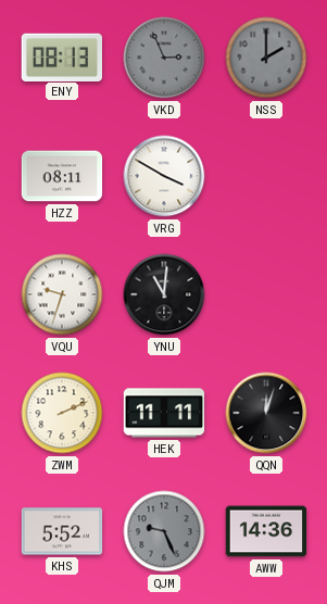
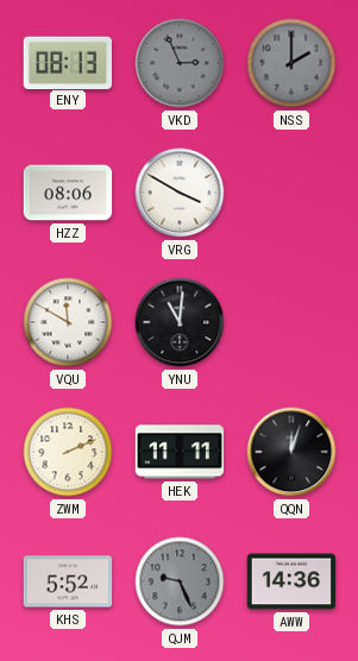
HZZ: 08:11 -> 08:06
VQU: 9:33 -> 11:50
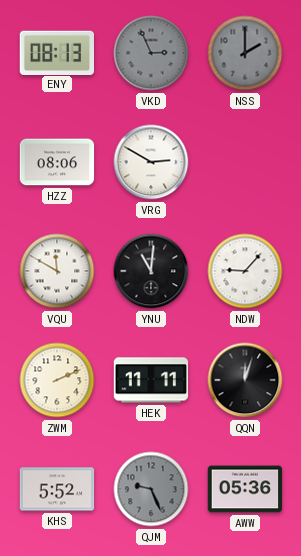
VRG: 3:50 -> 2:50
NDW: none -> 9:07
AWW: 14:36 -> 05:36
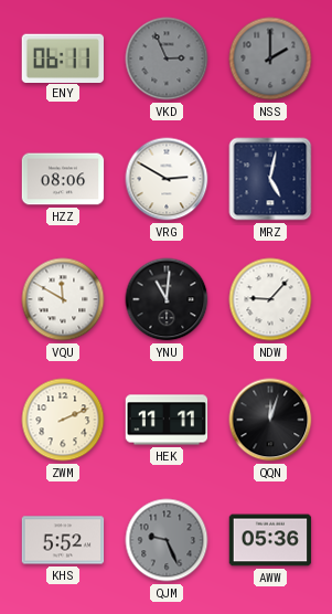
ENY: 08:13 -> 06:11
MRZ: none -> 5:02
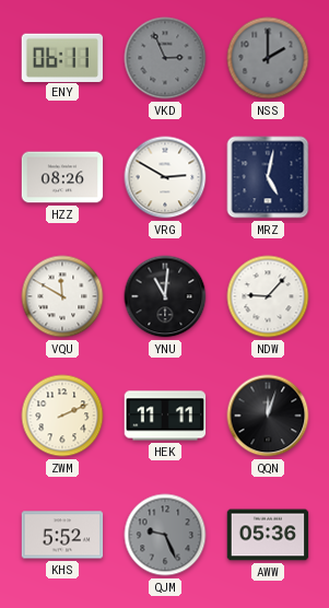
HZZ: 08:06 -> 08:26
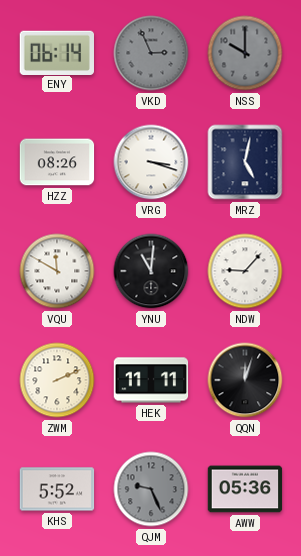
ENY: 06:11 -> 06:14
NSS: 2:00 -> 10:00
VRG: 2:50 -> 3:18
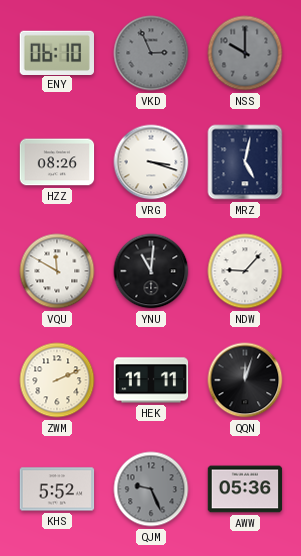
ENY: 06:14 -> 06:10
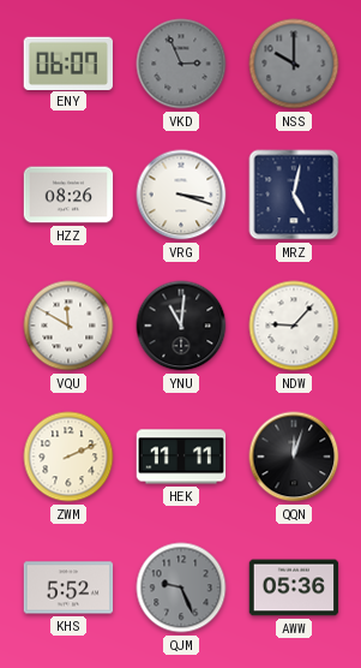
ENY: 06:10 -> 06:07
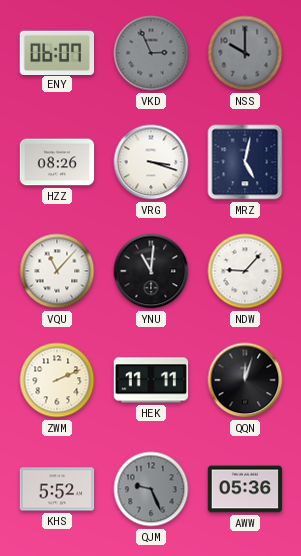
VQU: 11:50 -> 11:07
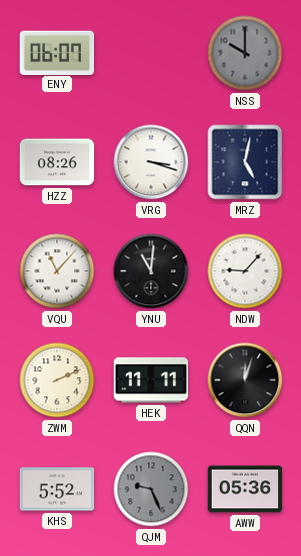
VKD: 2:56 -> none
